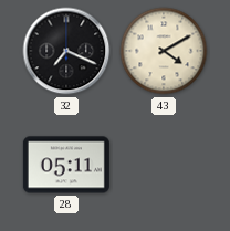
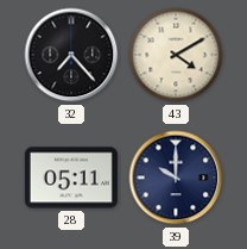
32: 7:19 -> 7:23
39: none -> 10:00
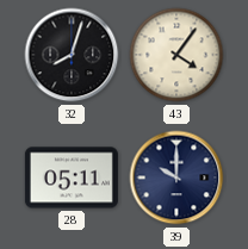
32: 7:23 -> 8:03
43: 4:10 -> 4:06
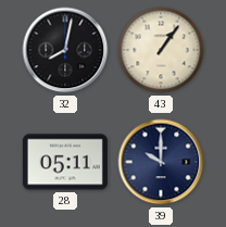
32: 8:03 -> 8:02
43: 4:06 -> 1:06
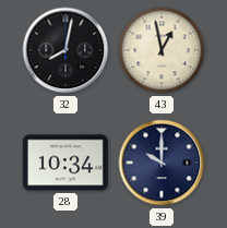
43: 1:06 -> 12:58
28: 05:11 -> 10:34
